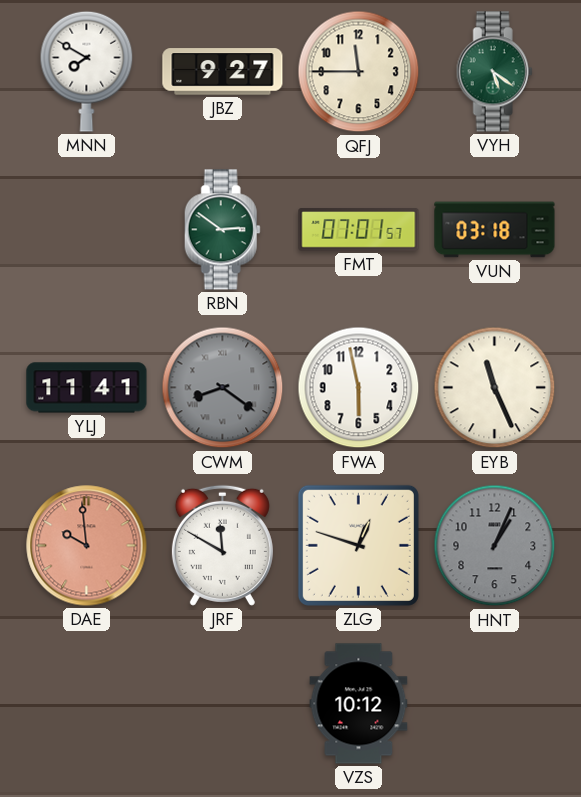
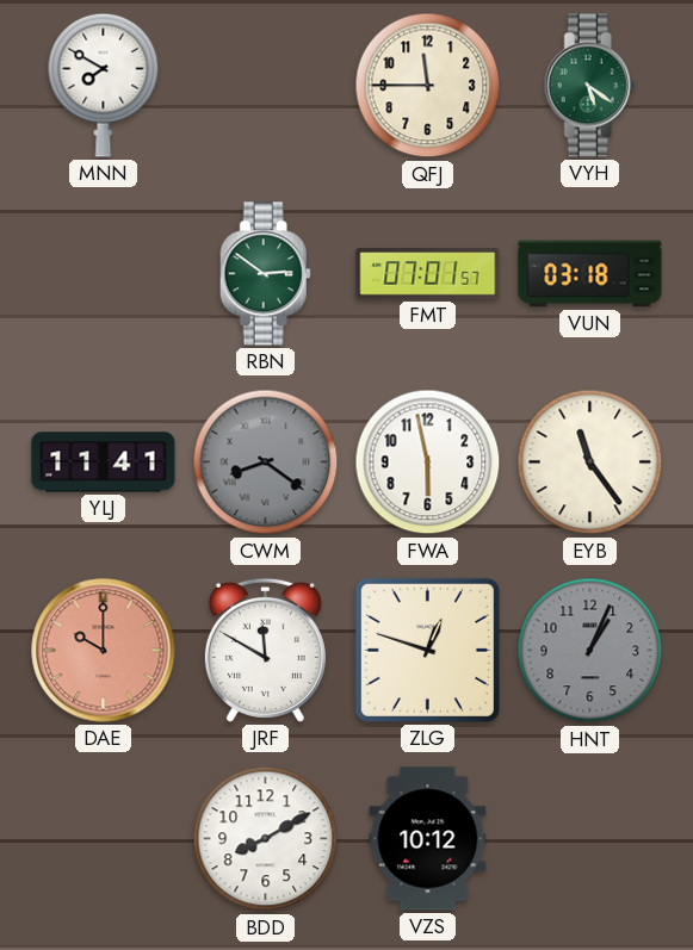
JBZ: 9:27 -> none
EYB: 11:26 -> 11:24
DAE: 9:59 -> 10:00
BDD: none -> 8:10
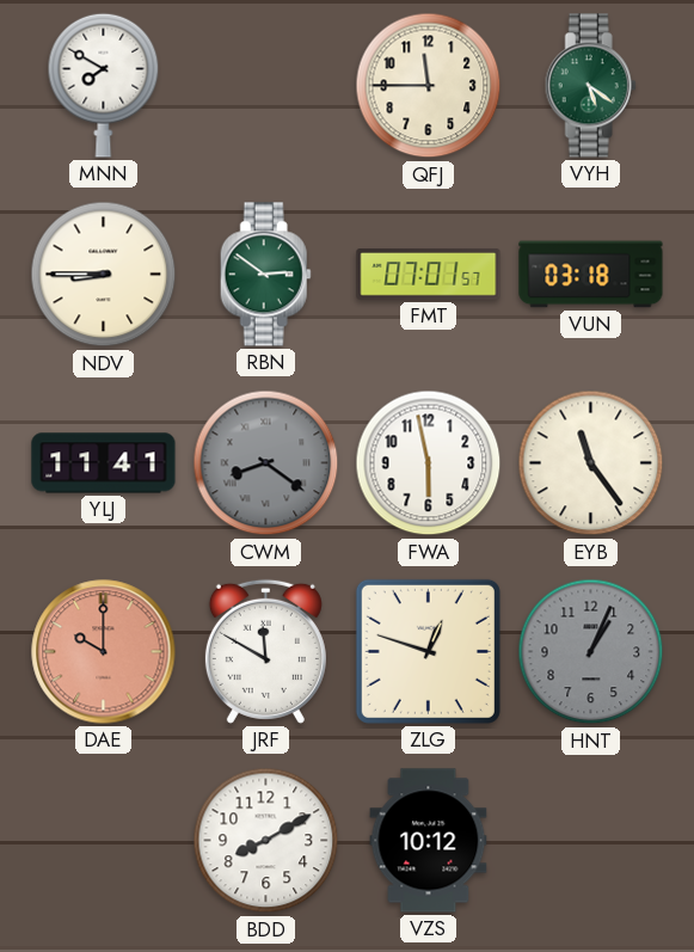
NDV: none -> 8:45
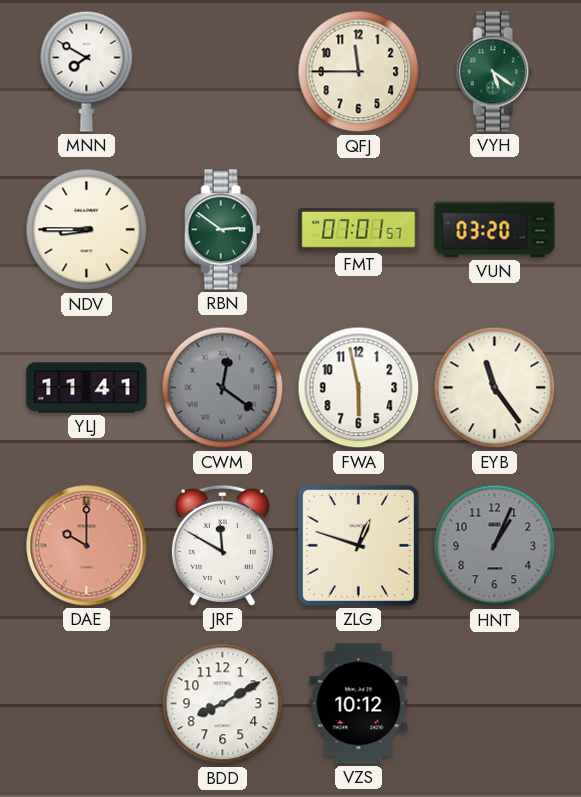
VUN: 03:18 -> 03:20
CWM: 8:21 -> 12:21
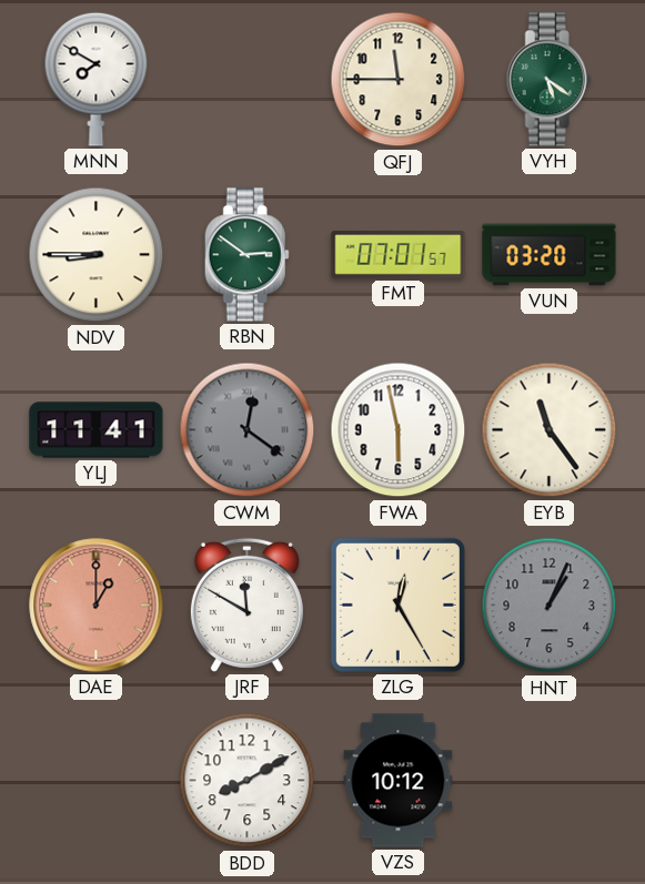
DAE: 10:00 -> 1:00
ZLG: 12:48 -> 12:25
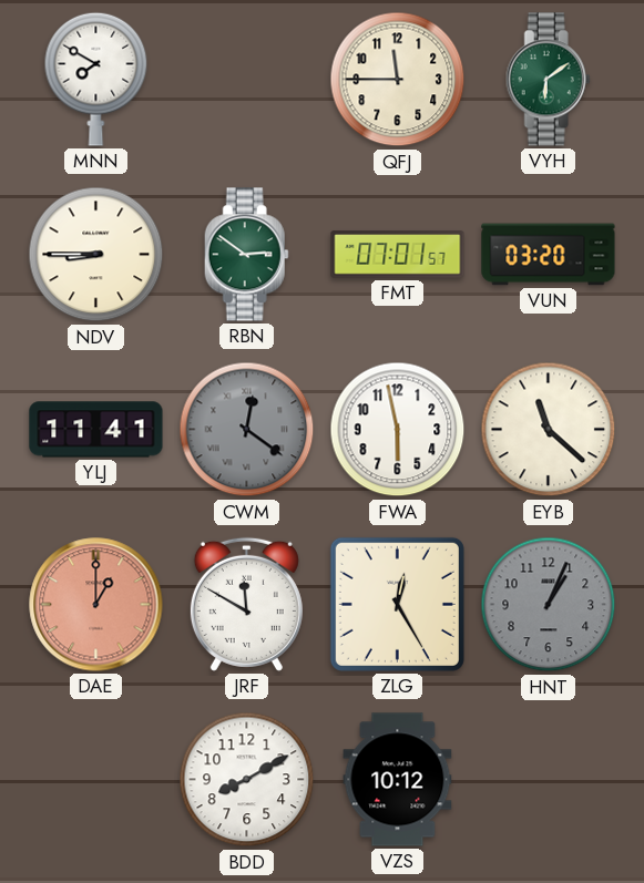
VYH: 5:21 -> 6:09
EYB: 11:24 -> 11:22
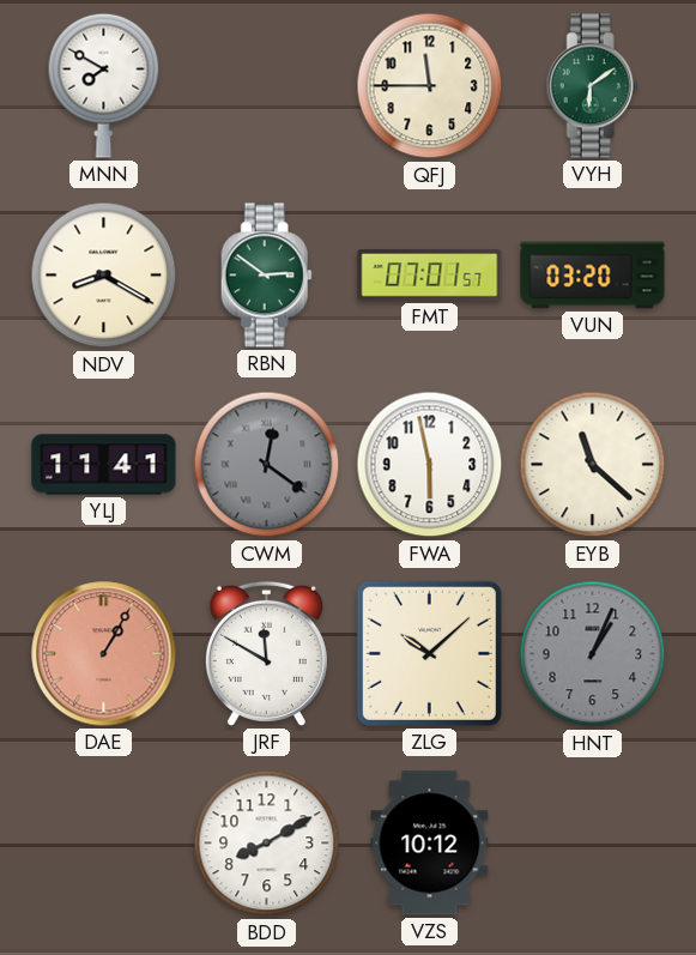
NDV: 8:45 -> 8:20
DAE: 1:00 -> 1:05
ZLG: 12:25 -> 10:08
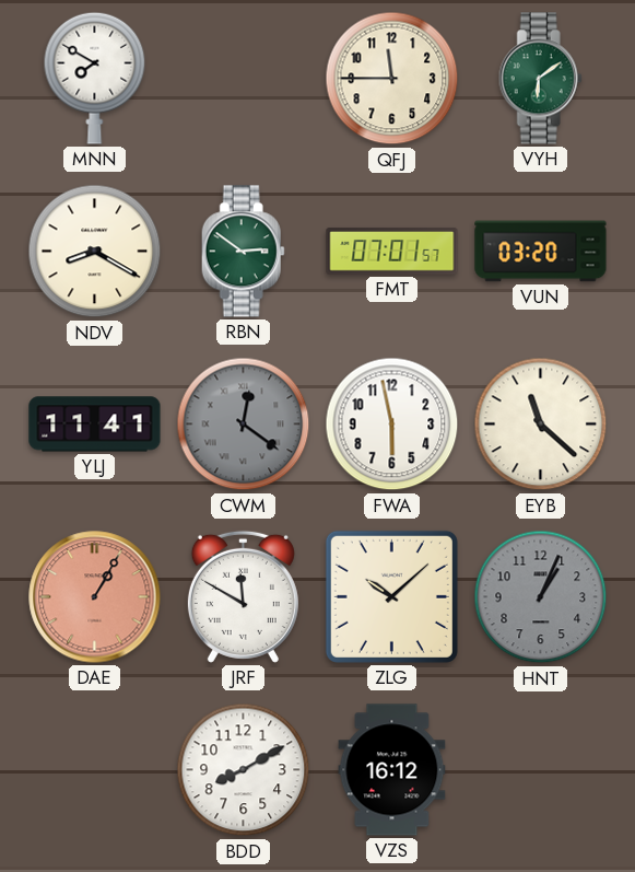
VZS: 10:12 -> 16:12
